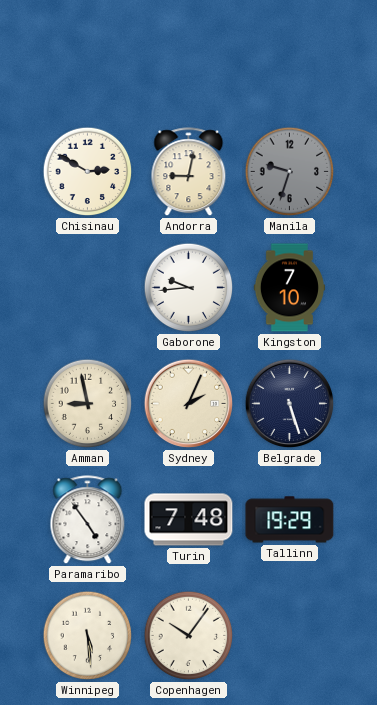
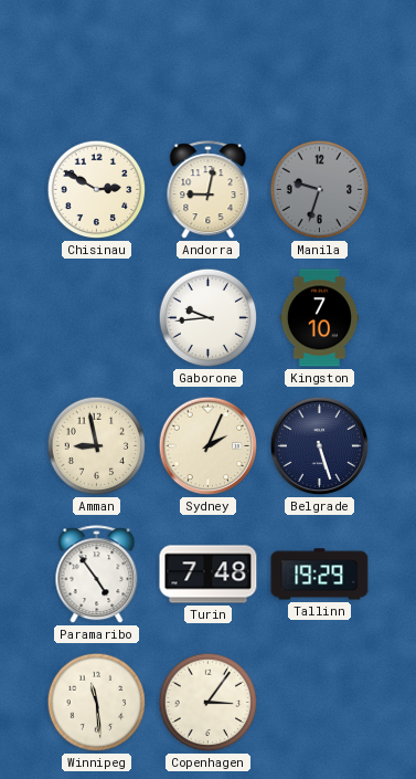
Winnipeg: 5:29 -> 11:29
Copenhagen: 10:06 -> 3:06
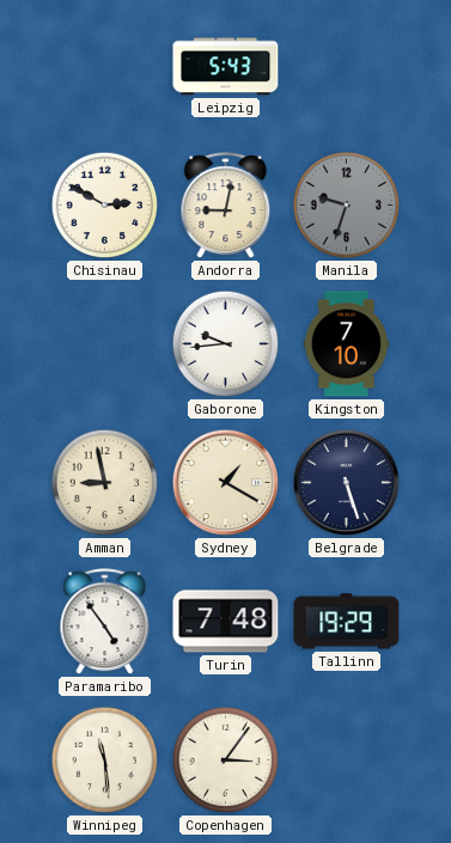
Leipzig: none -> 5:43
Sydney: 2:04 -> 1:20
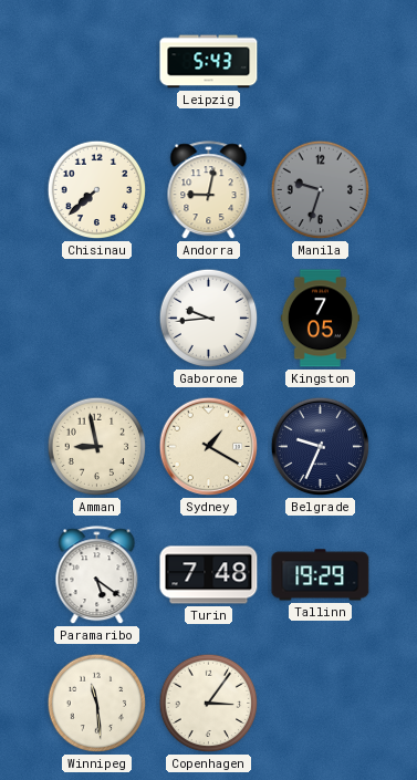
Chisinau: 2:50 -> 7:38
Kingston: 7:10 -> 7:05
Belgrade: 5:27 -> 9:34
Paramaribo: 4:54 -> 5:21
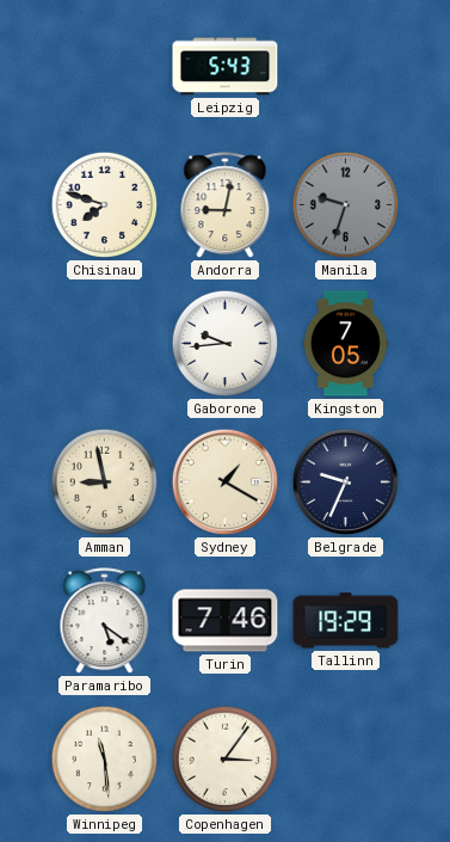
Chisinau: 7:38 -> 7:48
Turin: 7:48 -> 7:46
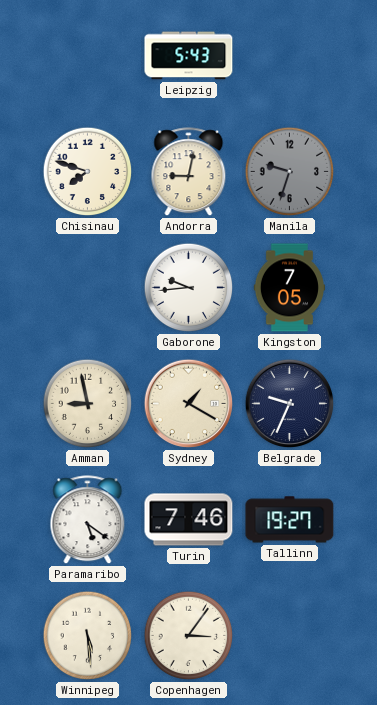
Tallinn: 19:29 -> 19:27
Winnipeg: 11:29 -> 5:29
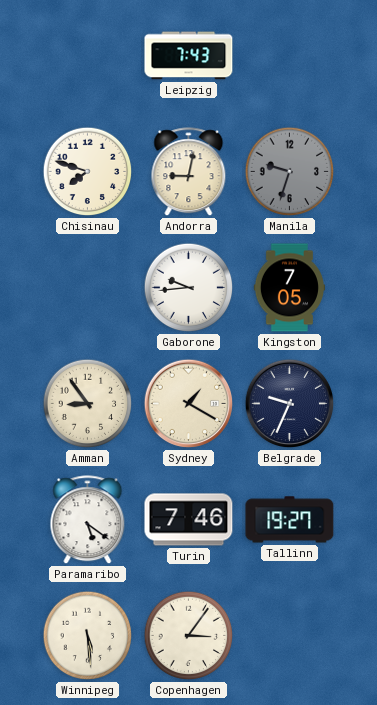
Leipzig: 5:43 -> 7:43
Amman: 8:58 -> 8:54
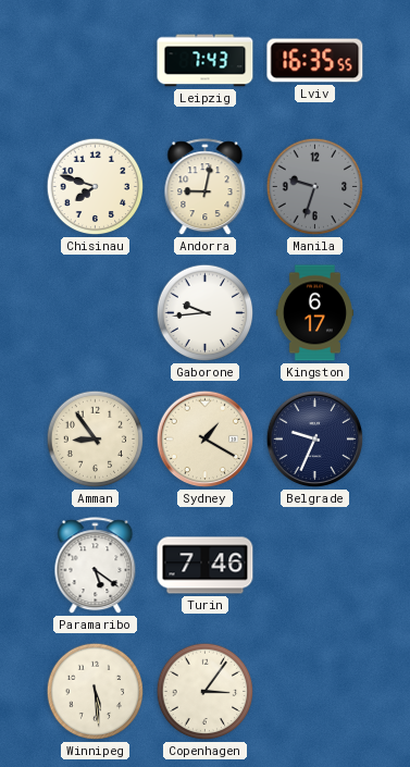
Lviv: none -> 16:35
Kingston: 7:05 -> 6:17
Tallinn: 19:27 -> none
